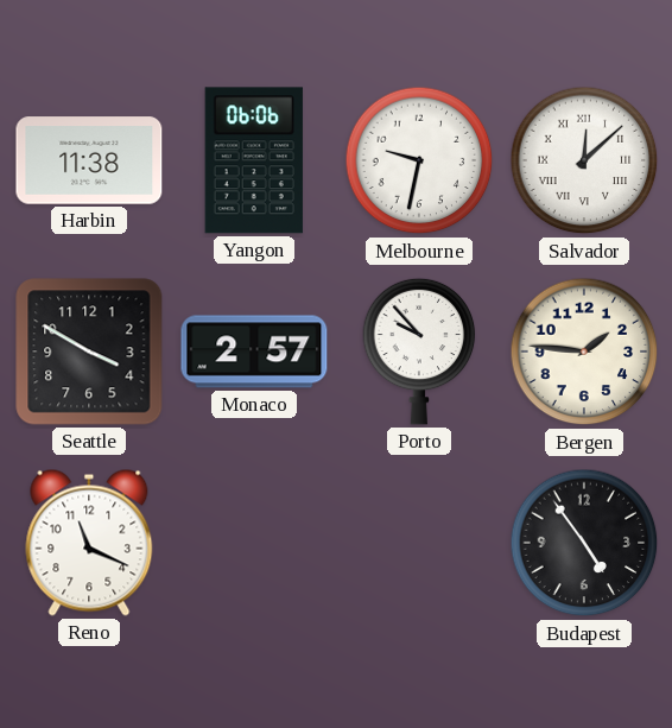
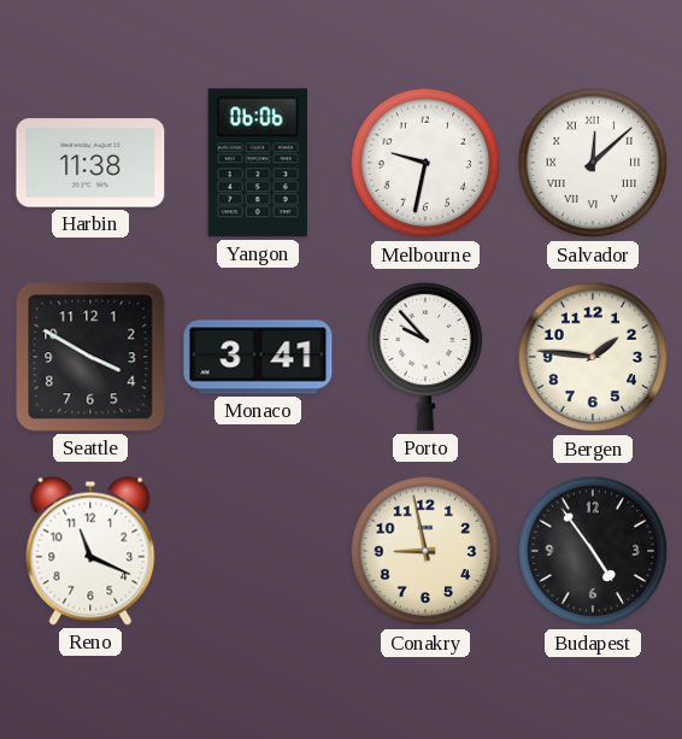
Monaco: 2:57 -> 3:41
Conakry: none -> 8:58
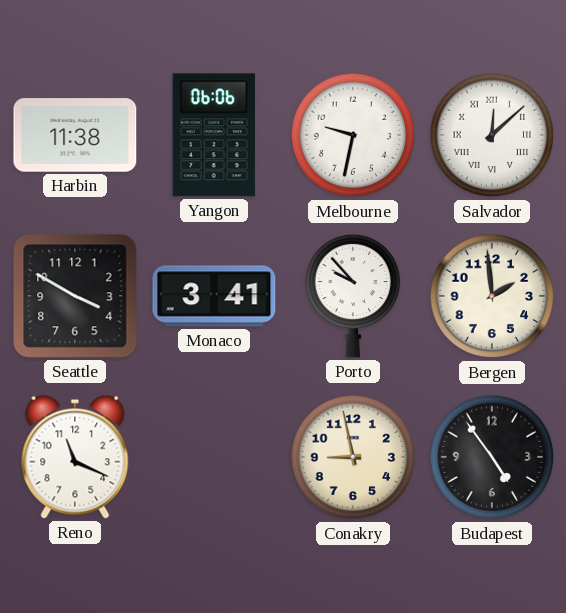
Bergen: 1:46 -> 1:59
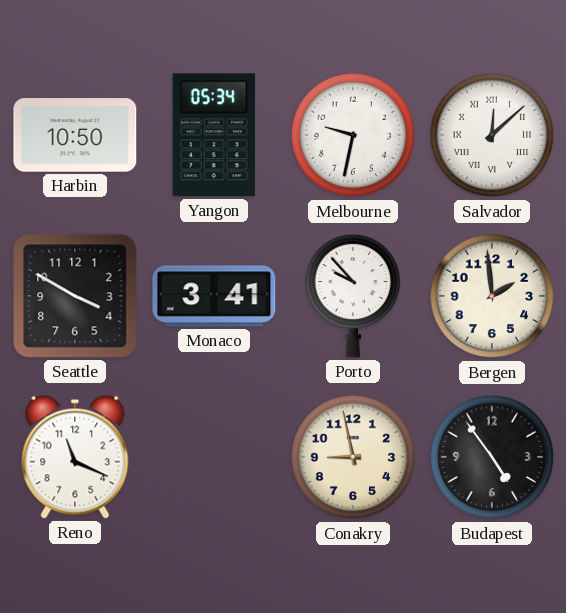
Harbin: 11:38 -> 10:50
Yangon: 06:06 -> 05:34
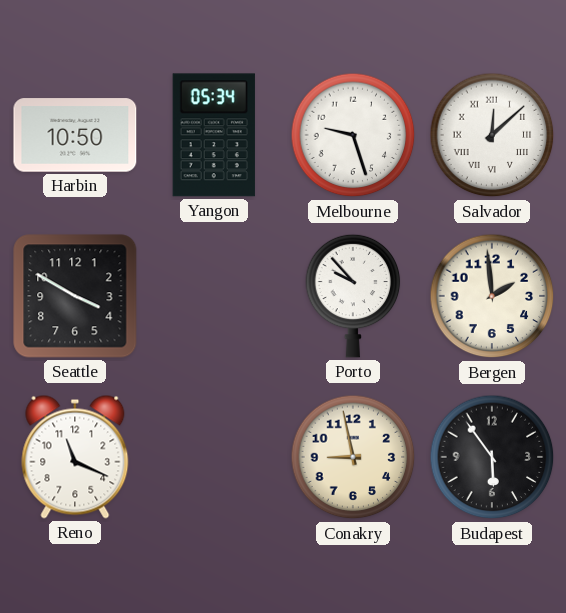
Melbourne: 9:32 -> 9:27
Monaco: 3:41 -> none
Budapest: 4:54 -> 5:54
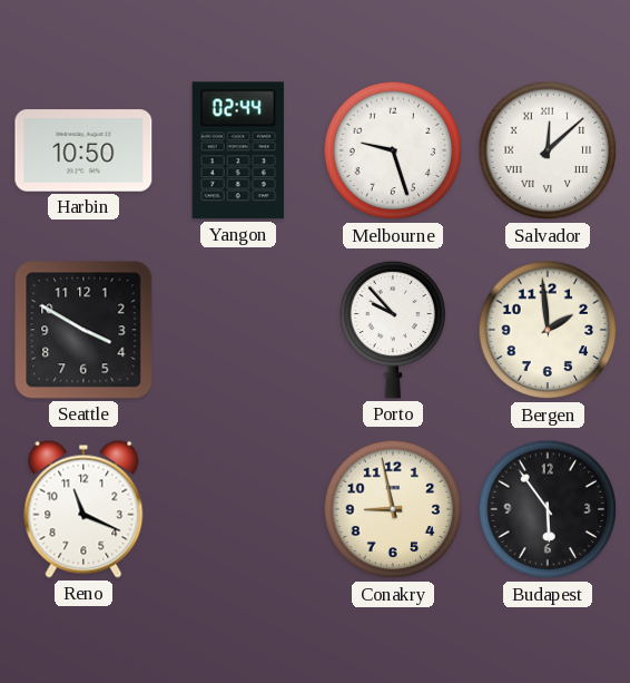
Yangon: 05:34 -> 02:44
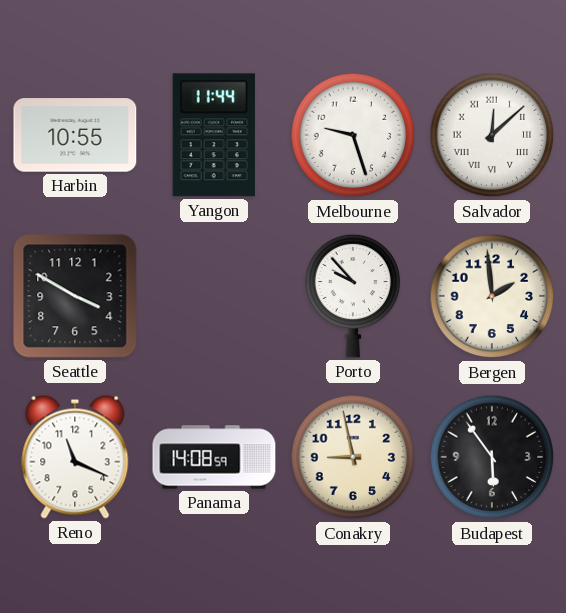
Harbin: 10:50 -> 10:55
Yangon: 02:44 -> 11:44
Panama: none -> 14:08
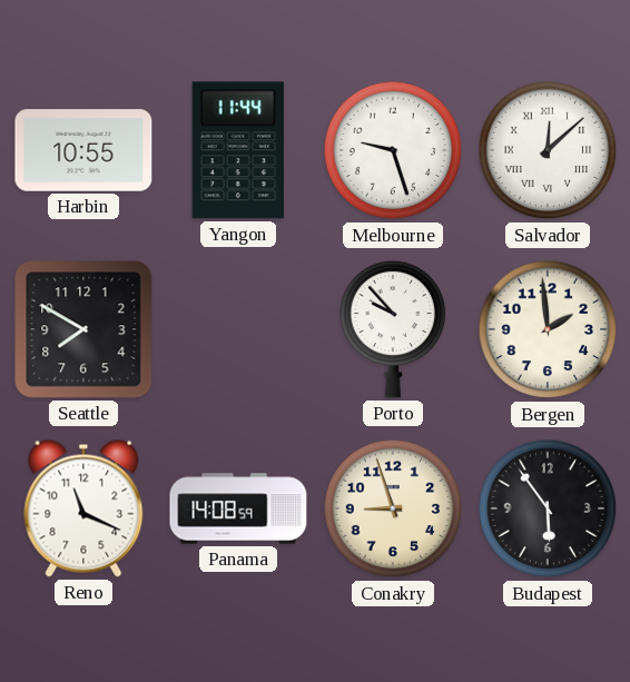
Seattle: 3:50 -> 7:50
Conakry: 8:58 -> 8:57
